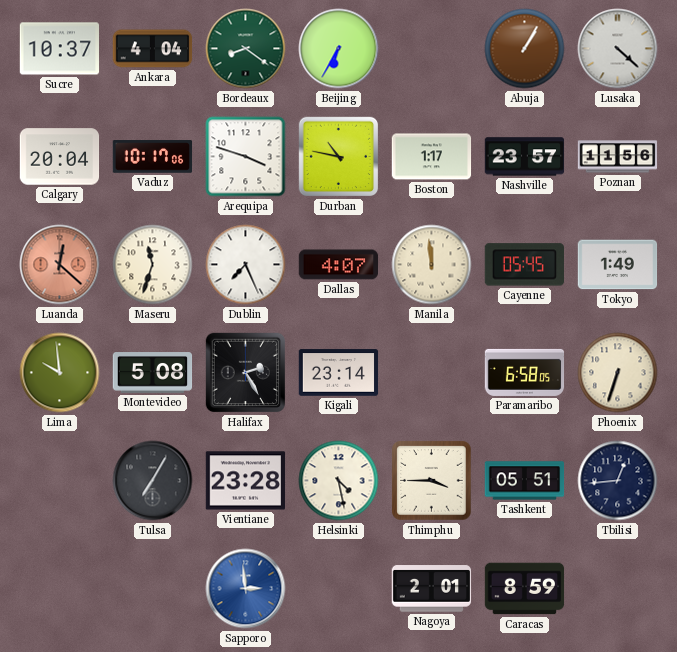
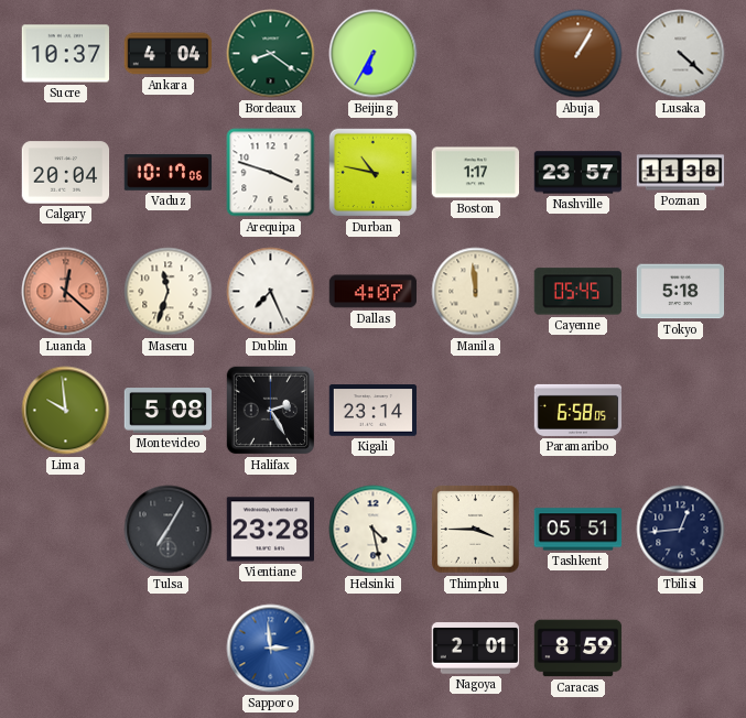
Poznan: 11:56 -> 11:38
Tokyo: 1:49 -> 5:18
Phoenix: 6:33 -> none
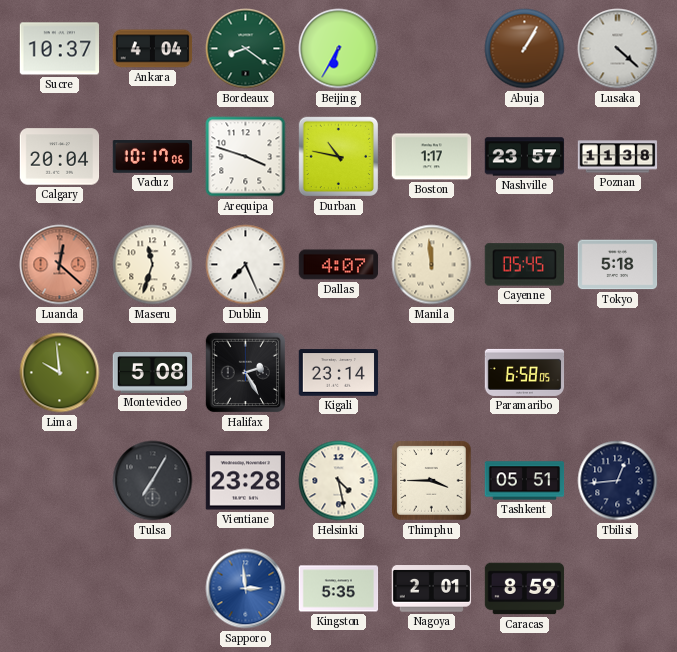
Kingston: none -> 5:35
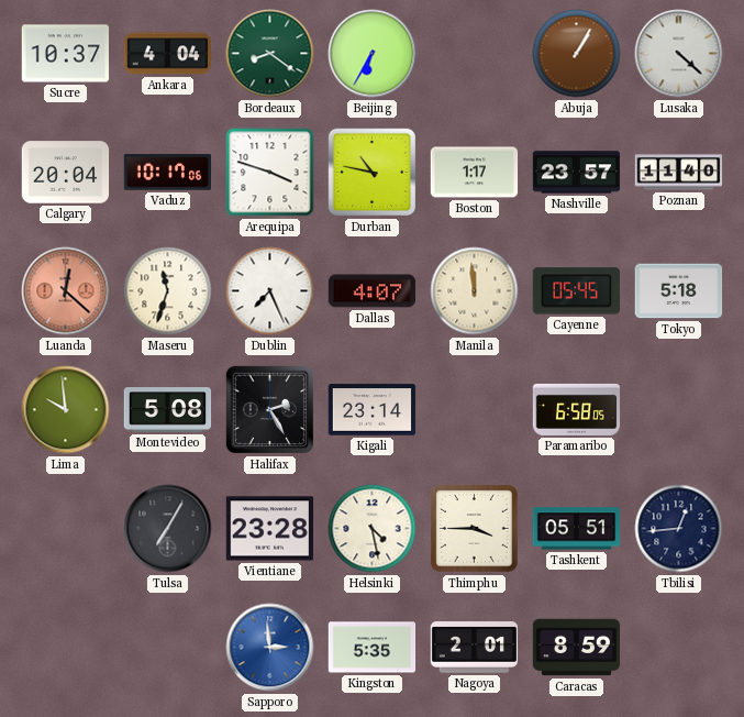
Poznan: 11:38 -> 11:40
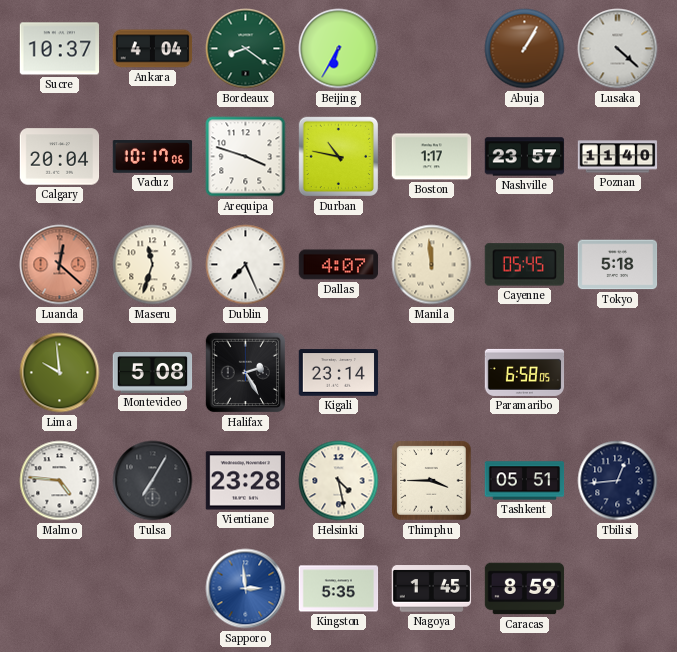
Malmo: none -> 4:46
Nagoya: 2:01 -> 1:45
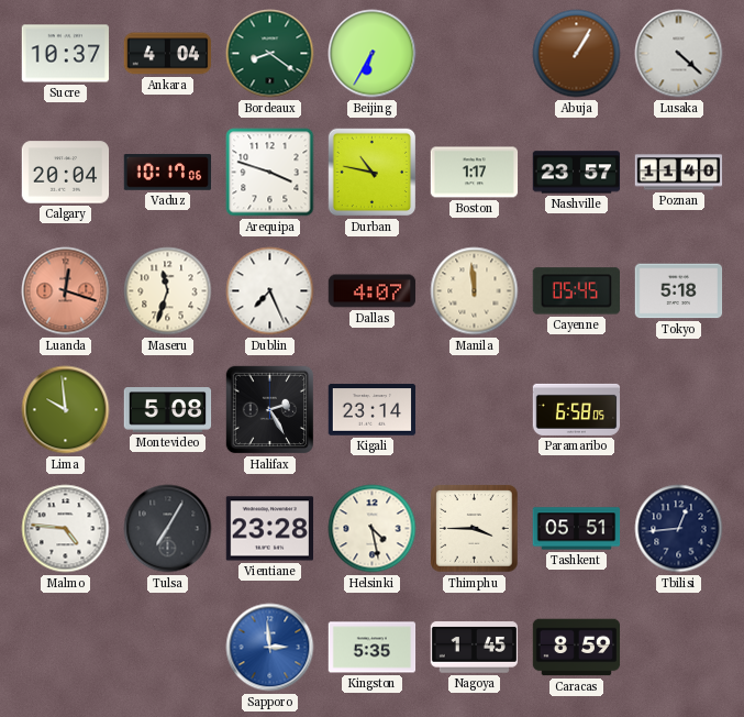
Luanda: 12:22 -> 12:18
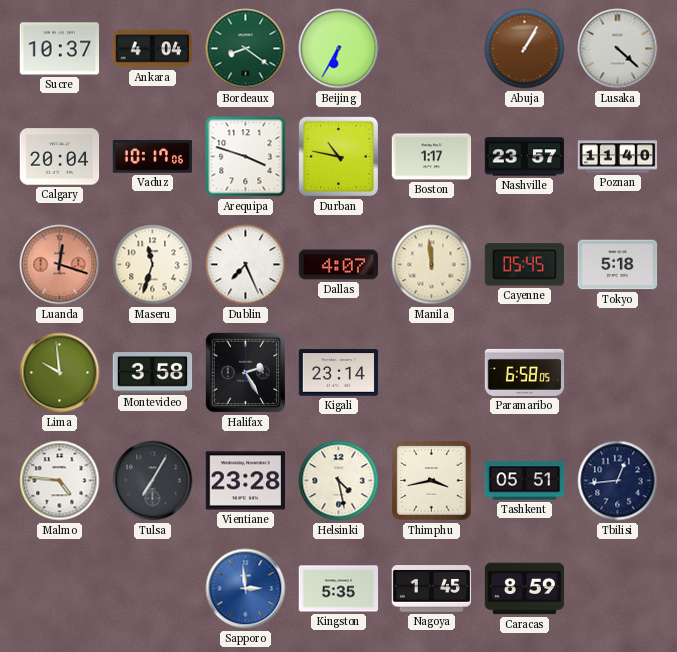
Montevideo: 5:08 -> 3:58
Thimphu: 3:45 -> 3:43
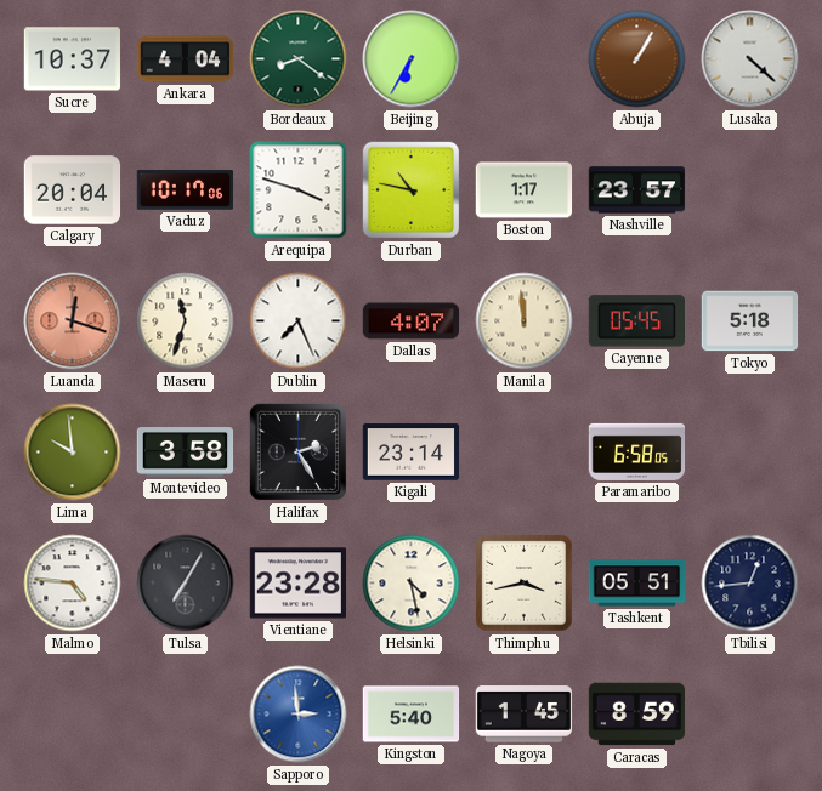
Poznan: 11:40 -> none
Kingston: 5:35 -> 5:40
